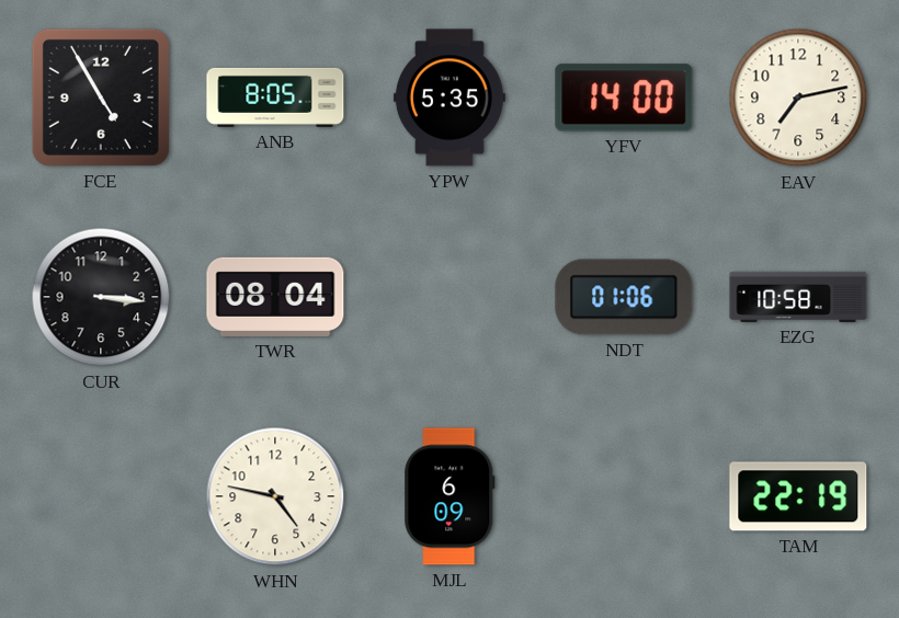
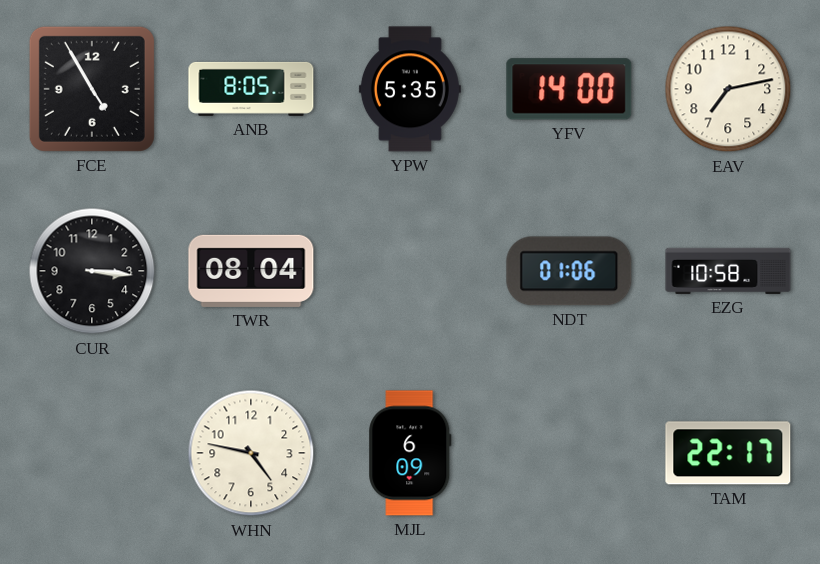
TAM: 22:19 -> 22:17
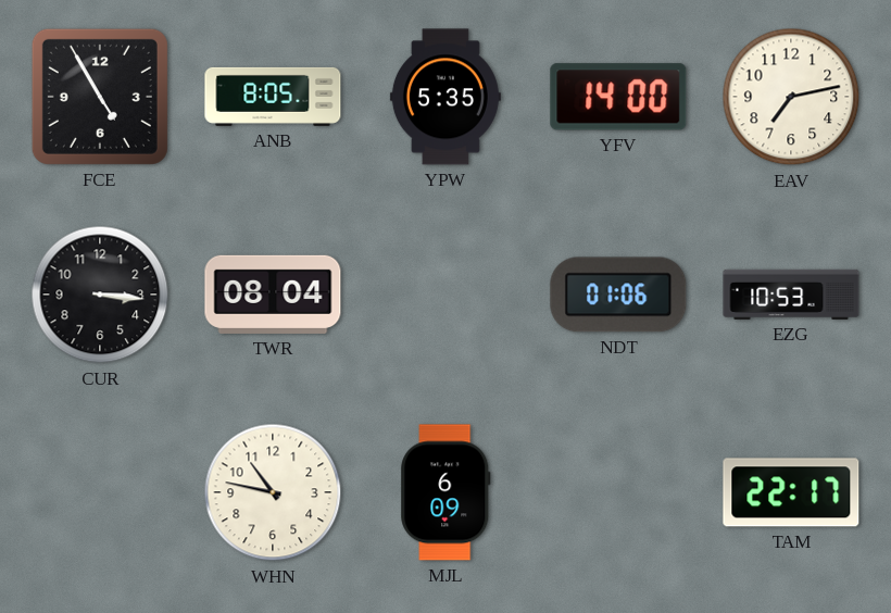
EZG: 10:58 -> 10:53
WHN: 4:47 -> 10:47
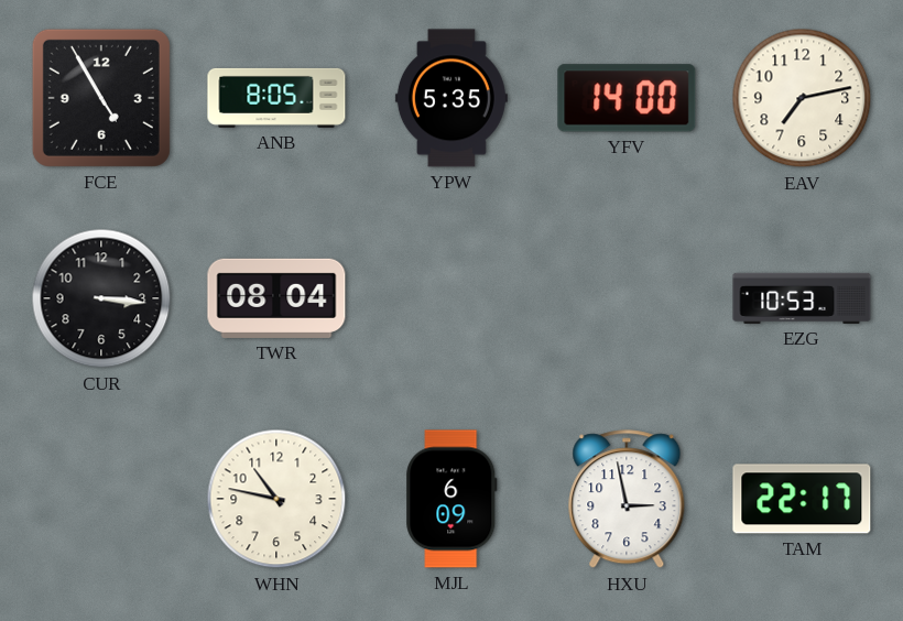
NDT: 01:06 -> none
HXU: none -> 2:58
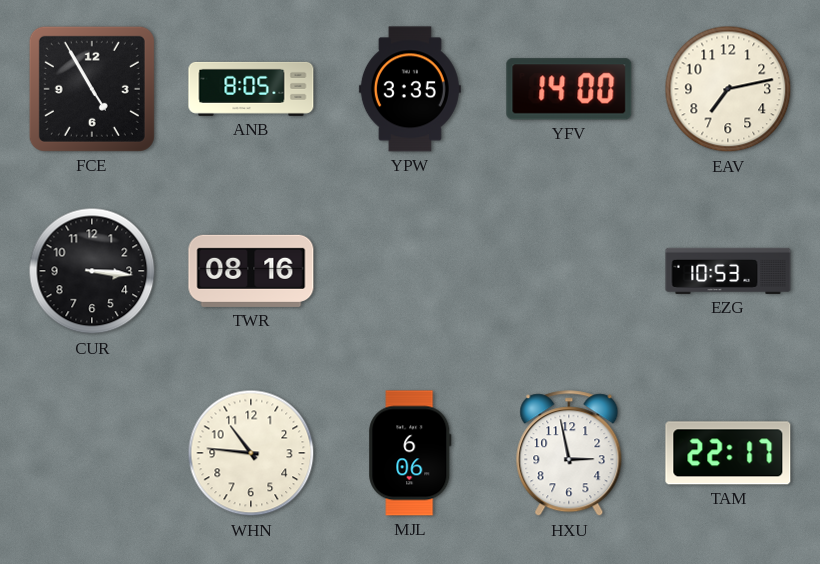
YPW: 5:35 -> 3:35
TWR: 08:04 -> 08:16
WHN: 10:47 -> 10:46
MJL: 6:09 -> 6:06
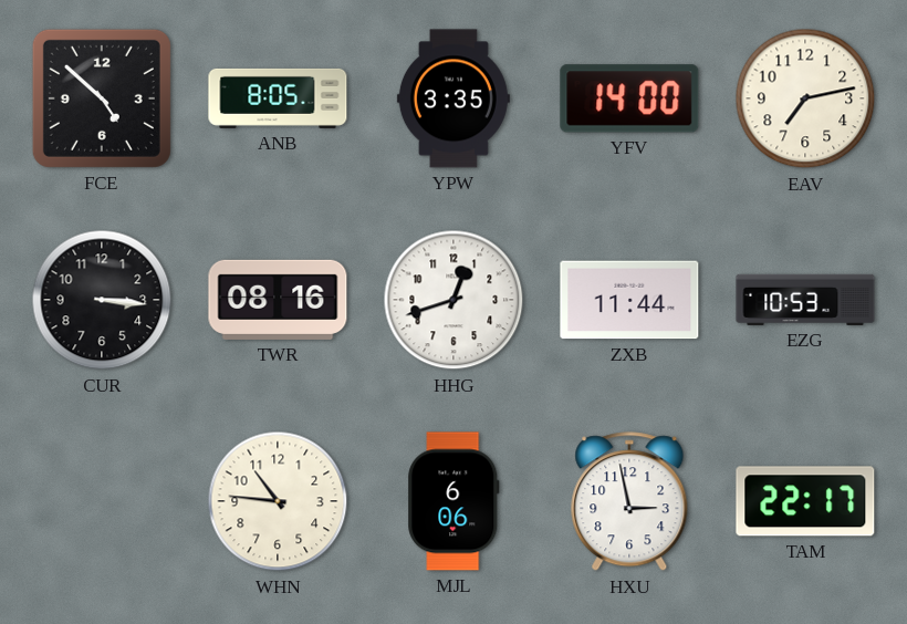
FCE: 4:55 -> 4:52
HHG: none -> 12:42
ZXB: none -> 11:44
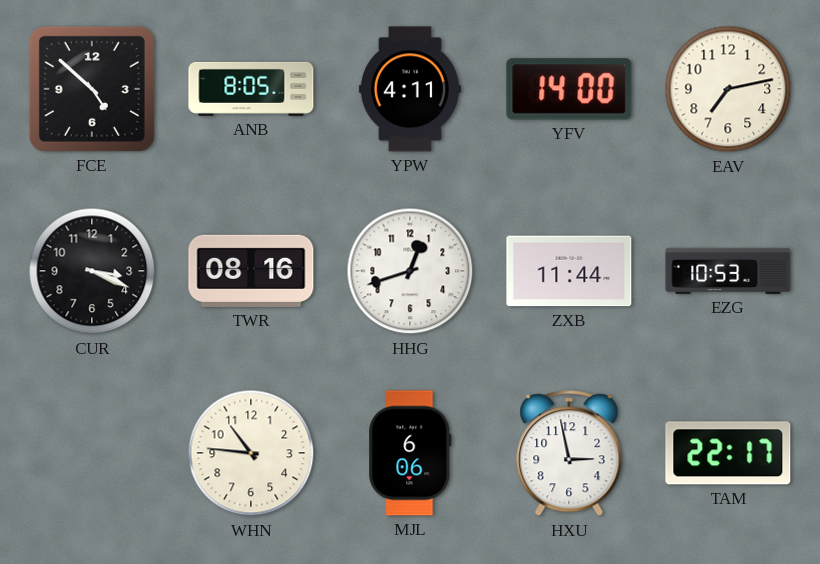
YPW: 3:35 -> 4:11
CUR: 3:16 -> 3:19
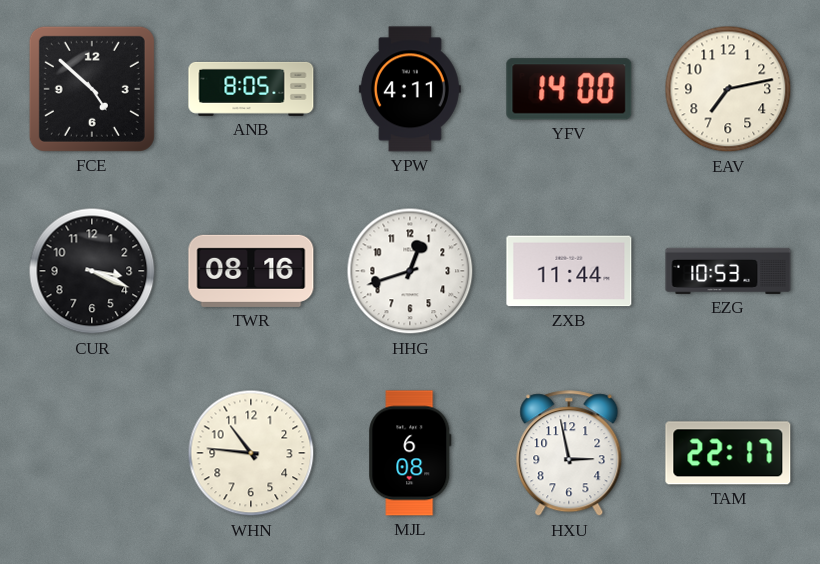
MJL: 6:06 -> 6:08
